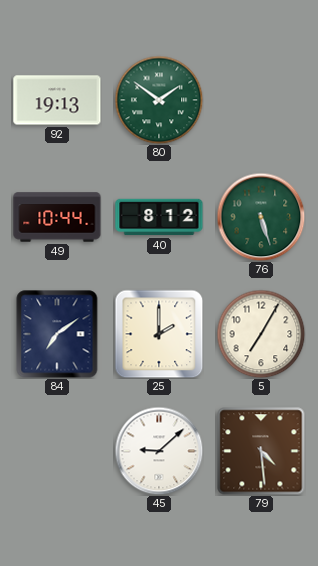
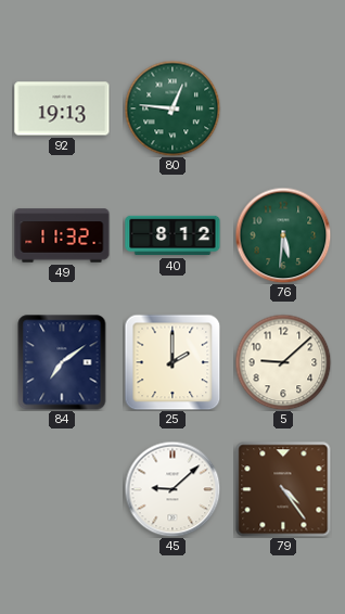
80: 1:51 -> 12:46
49: 10:44 -> 11:32
76: 5:27 -> 5:31
5: 7:05 -> 9:08
79: 4:29 -> 4:24
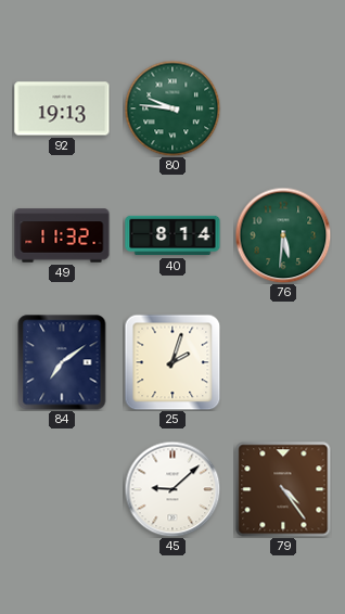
80: 12:46 -> 9:46
40: 8:12 -> 8:14
25: 2:00 -> 2:03
5: 9:08 -> none
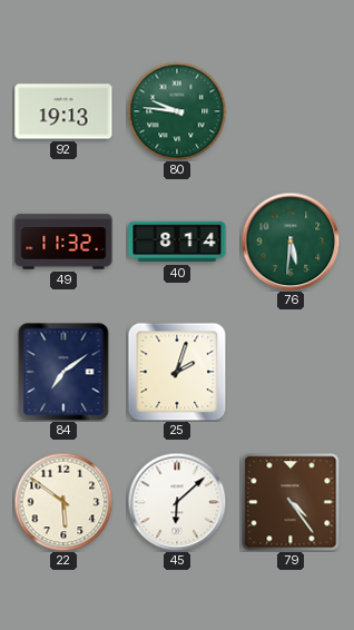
22: none -> 5:51
45: 9:08 -> 6:08
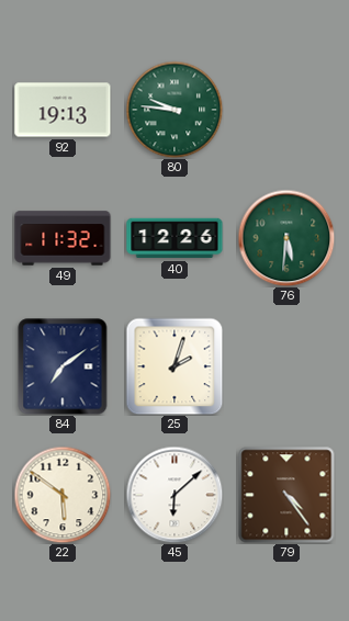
40: 8:14 -> 12:26
